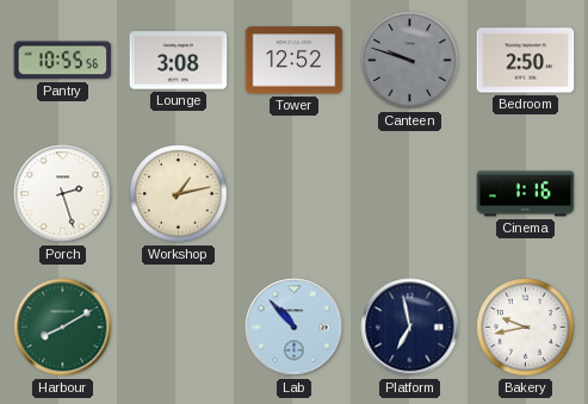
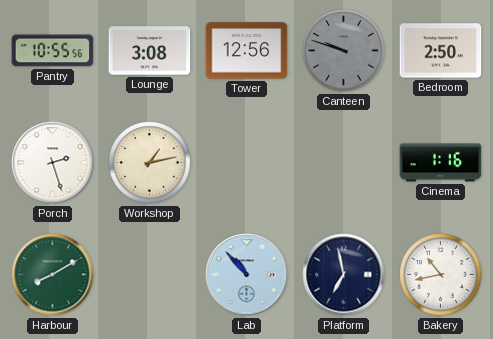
Tower: 12:52 -> 12:56
Bakery: 9:43 -> 10:43
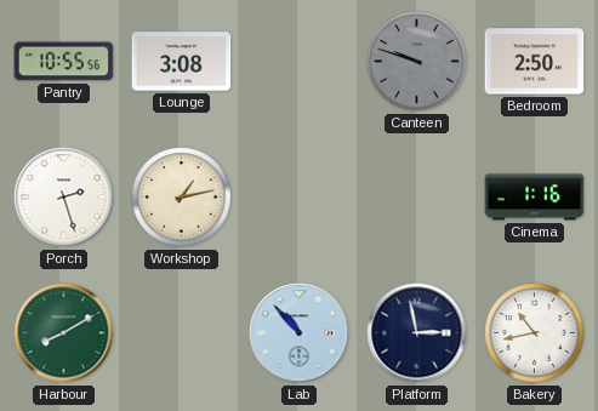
Tower: 12:56 -> none
Platform: 6:58 -> 2:58
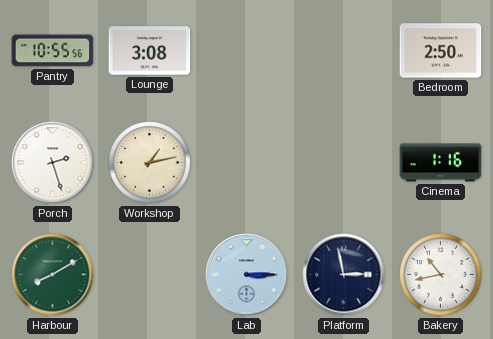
Canteen: 9:48 -> none
Lab: 10:53 -> 3:15
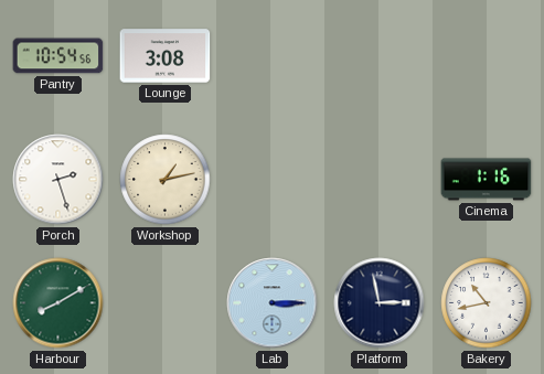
Pantry: 10:55 -> 10:54
Bedroom: 2:50 -> none
